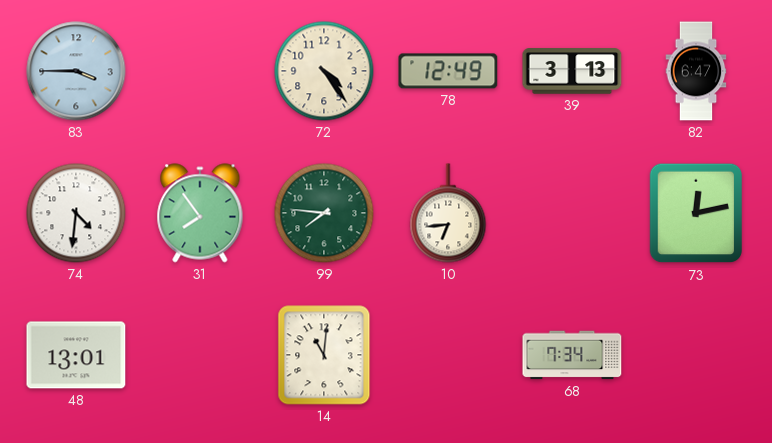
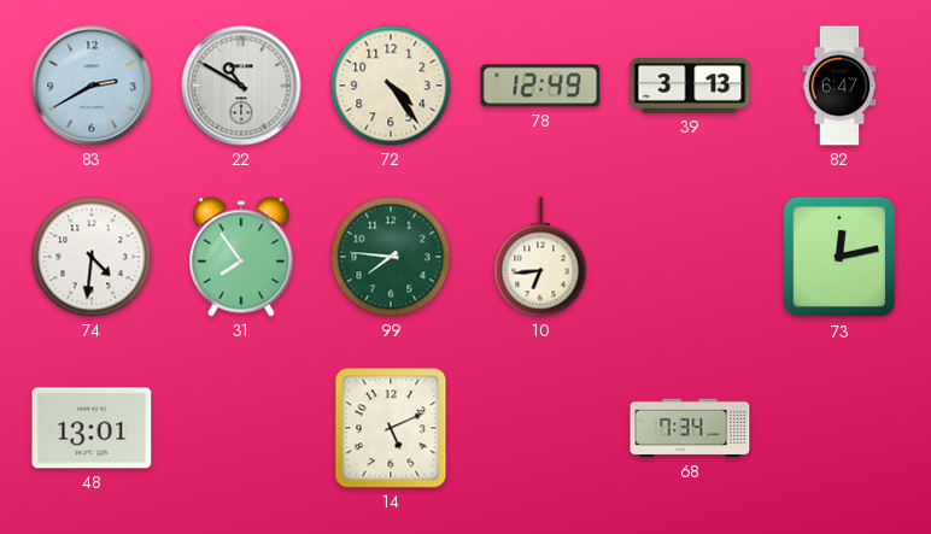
83: 3:45 -> 2:40
22: none -> 10:50
14: 11:01 -> 5:11
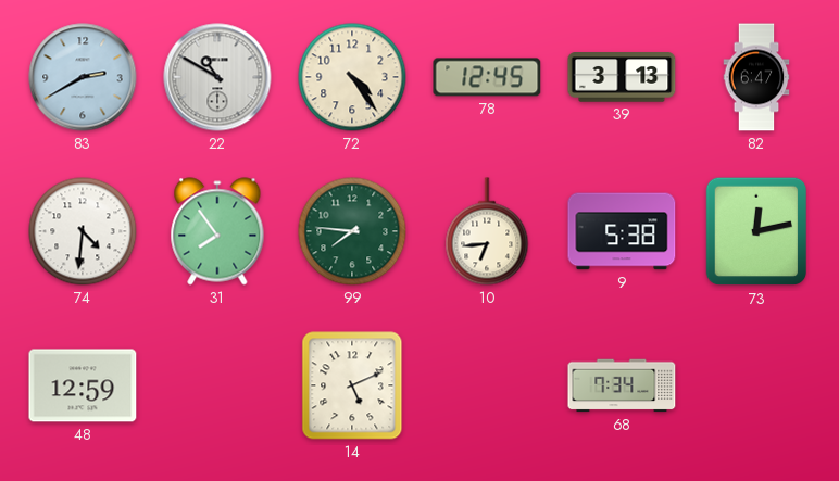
78: 12:49 -> 12:45
9: none -> 5:38
48: 13:01 -> 12:59
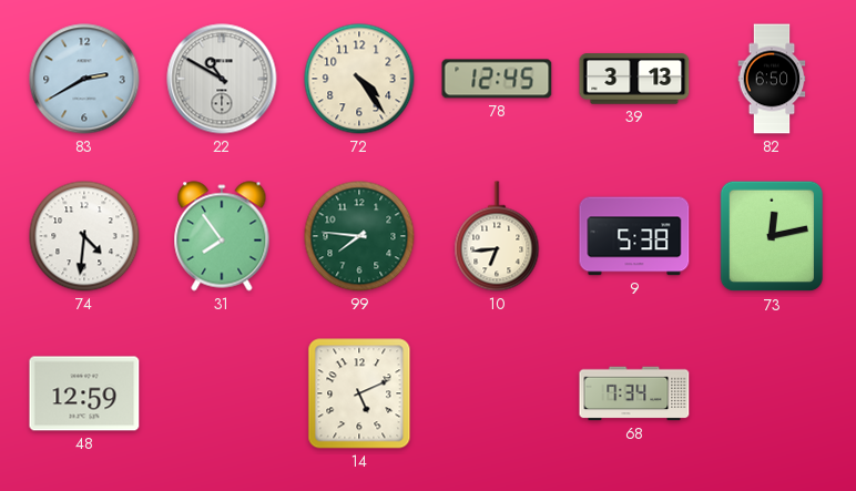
82: 6:47 -> 6:50
